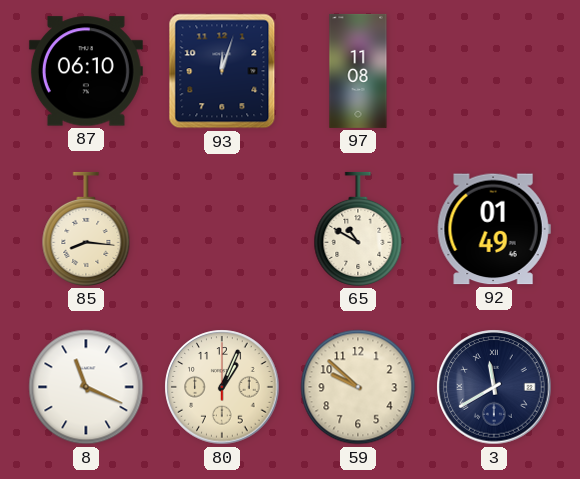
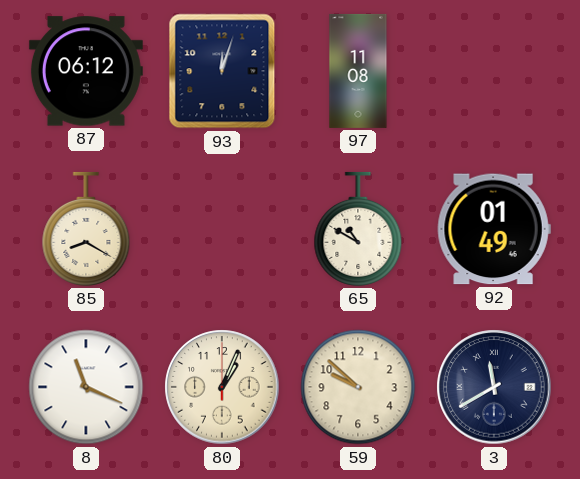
87: 06:10 -> 06:12
85: 8:16 -> 8:20
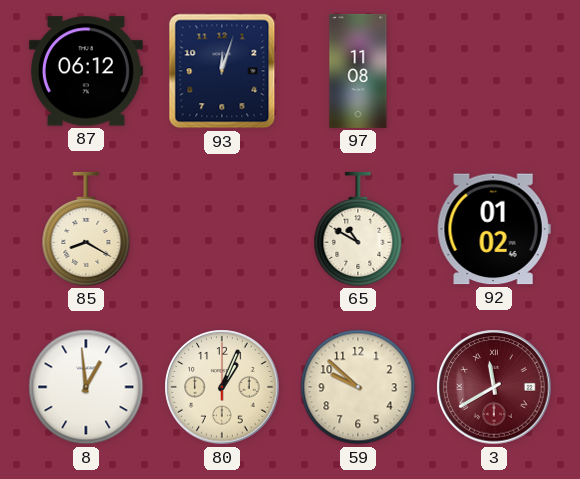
92: 01:49 -> 01:02
8: 11:19 -> 12:59
3 dial: navy -> burgundy
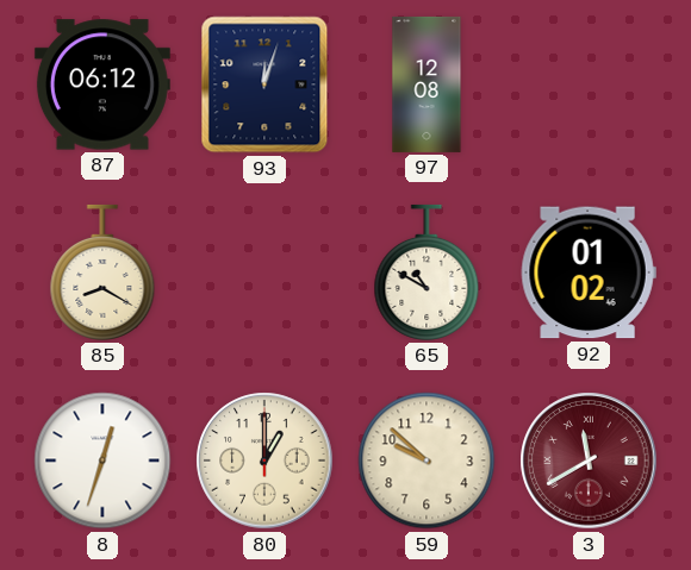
97: 11:08 -> 12:08
8: 12:59 -> 12:33
80: 1:04 -> 1:00
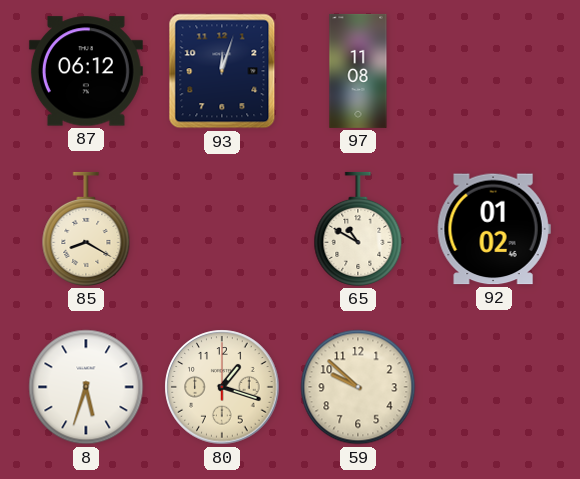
97: 12:08 -> 11:08
8: 12:33 -> 5:33
80: 1:00 -> 1:18
3: 11:40 -> none
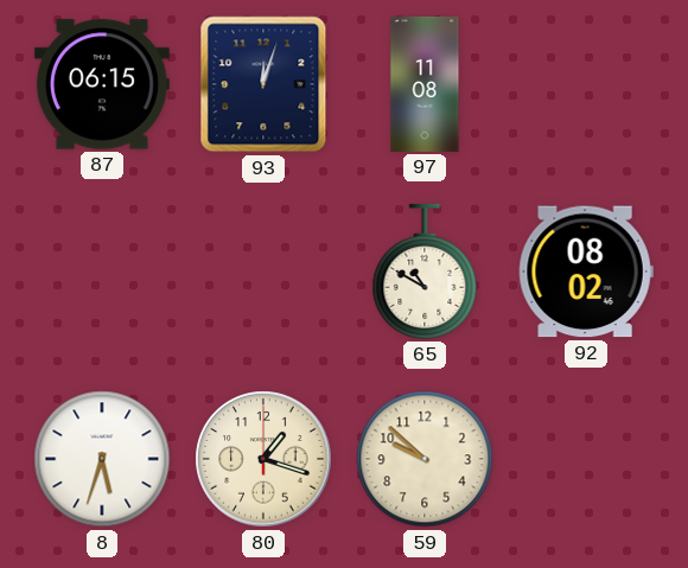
87: 06:12 -> 06:15
85: 8:20 -> none
92: 01:02 -> 08:02
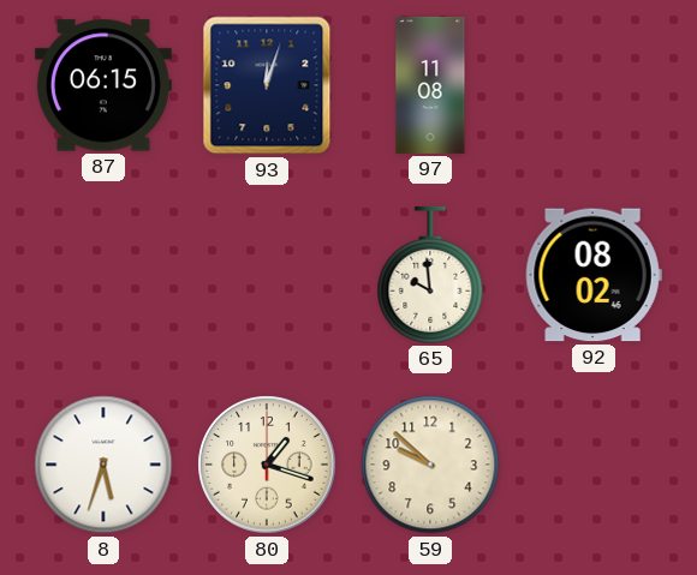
65: 10:50 -> 9:59
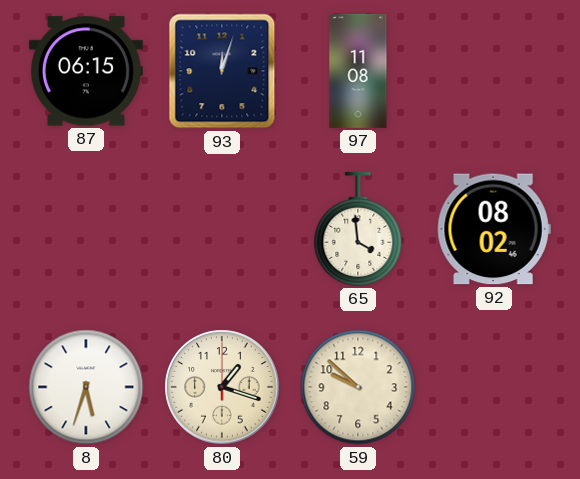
65: 9:59 -> 3:59
